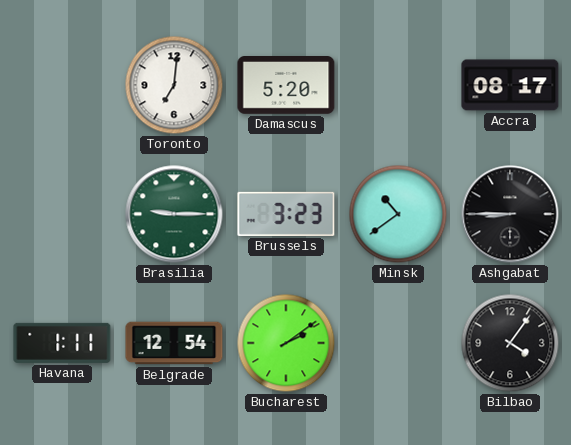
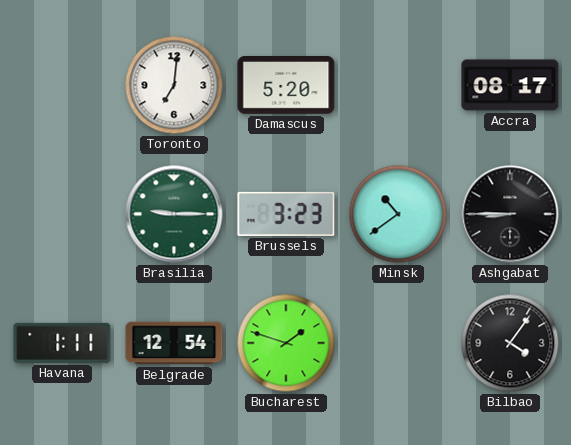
Bucharest: 2:09 -> 1:48
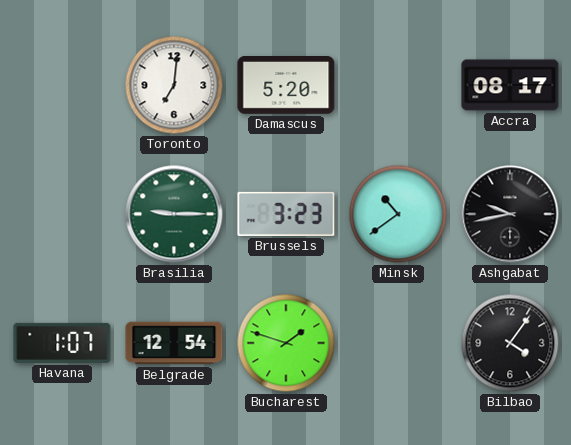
Ashgabat: 8:45 -> 9:43
Havana: 1:11 -> 1:07
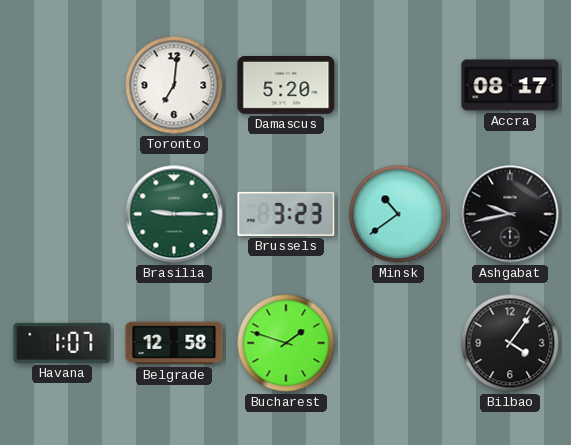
Belgrade: 12:54 -> 12:58
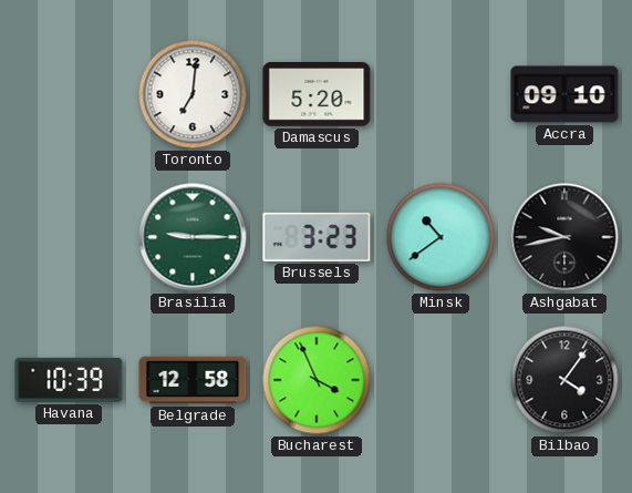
Accra: 08:17 -> 09:10
Havana: 1:07 -> 10:39
Bucharest: 1:48 -> 3:56
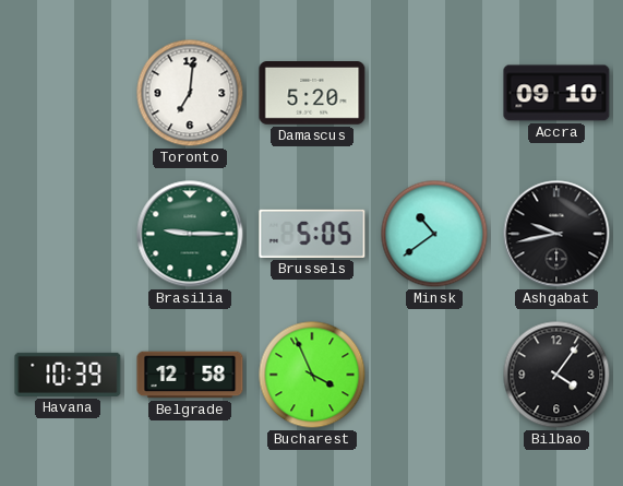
Brussels: 3:23 -> 5:05
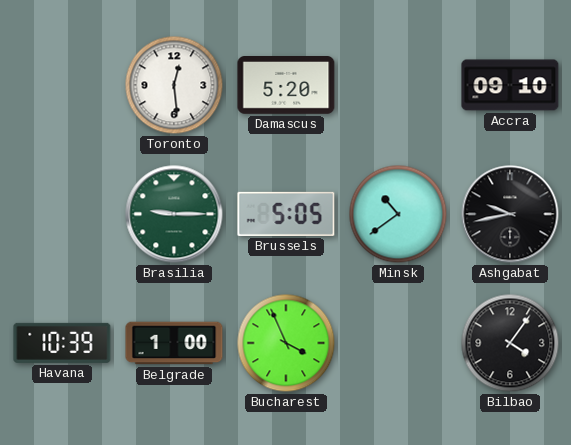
Toronto: 7:01 -> 12:29
Belgrade: 12:58 -> 1:00
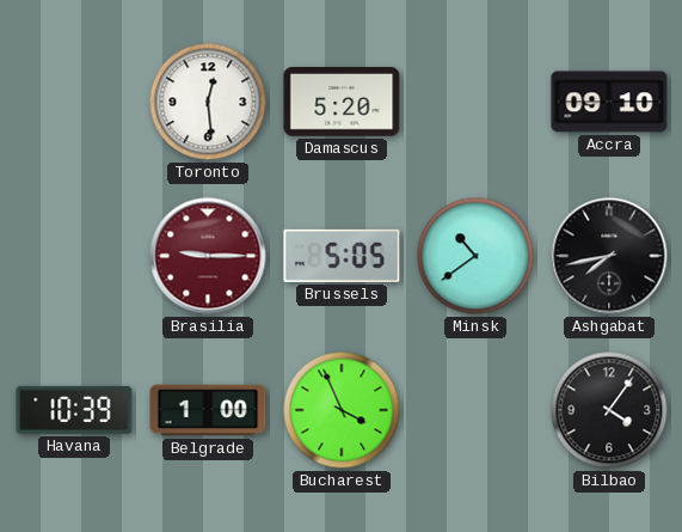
Brasilia dial: green -> burgundy
Ashgabat: 9:43 -> 7:43
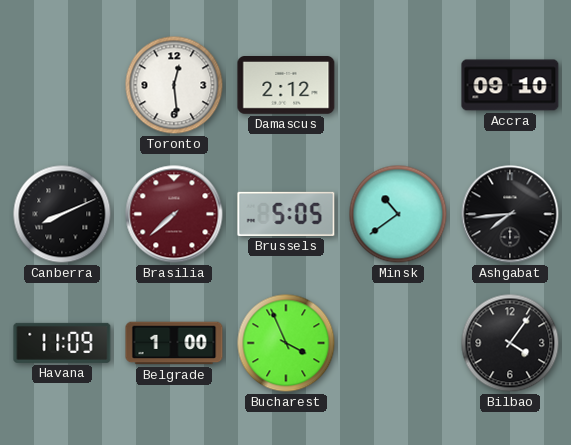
Damascus: 5:20 -> 2:12
Canberra: none -> 8:11
Brasilia: 9:15 -> 7:38
Ashgabat: 7:43 -> 7:44
Havana: 10:39 -> 11:09
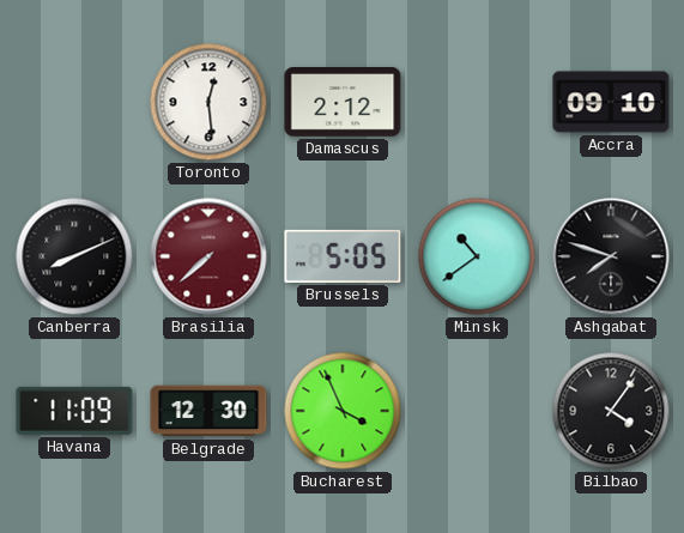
Ashgabat: 7:44 -> 7:48
Belgrade: 1:00 -> 12:30
